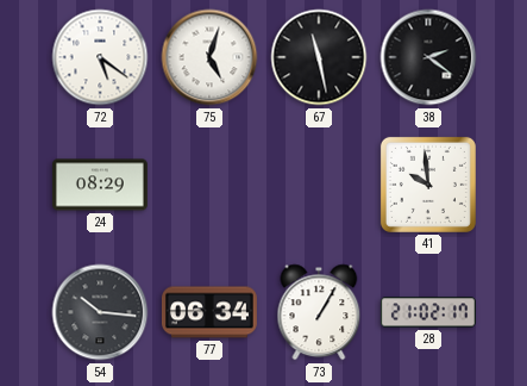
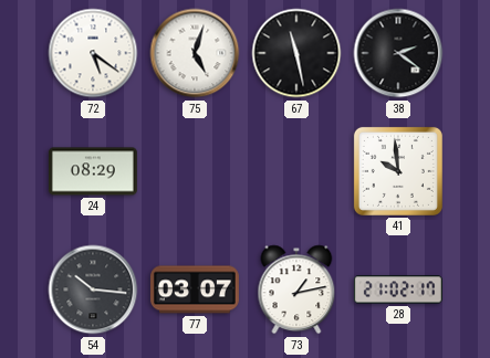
77: 06:34 -> 03:07
73: 1:05 -> 1:13
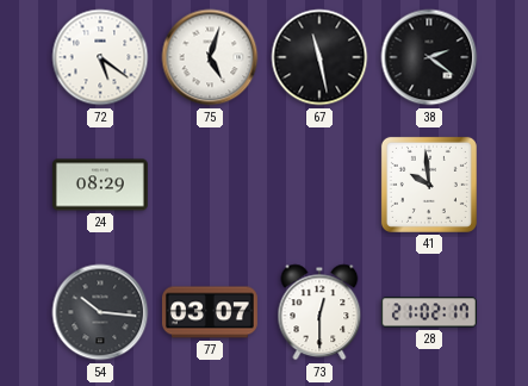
73: 1:13 -> 12:30
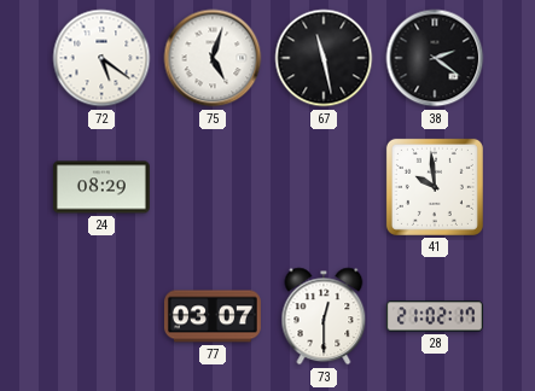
54: 10:16 -> none
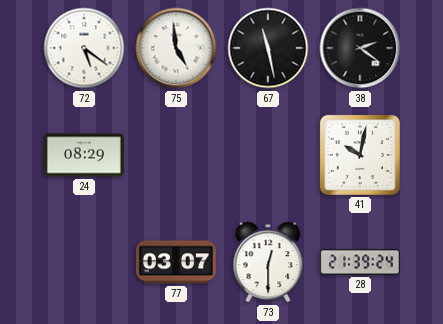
75: 5:03 -> 4:59
41: 9:59 -> 10:02
28: 21:02 -> 21:39
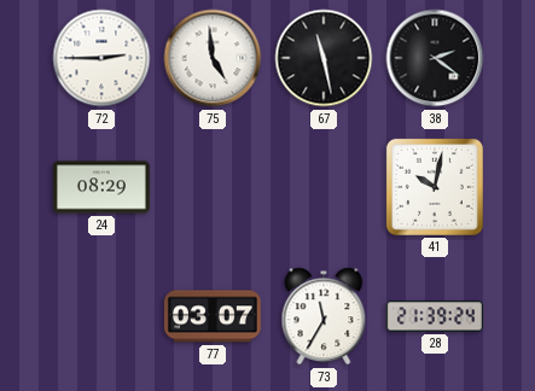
72: 5:21 -> 2:45
73: 12:30 -> 11:35
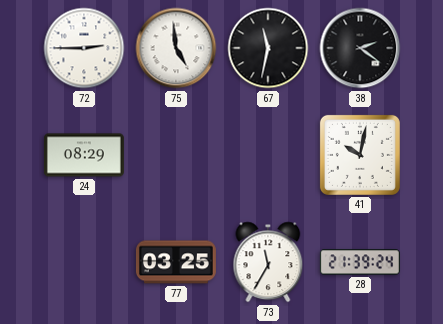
67: 11:28 -> 11:32
77: 03:07 -> 03:25
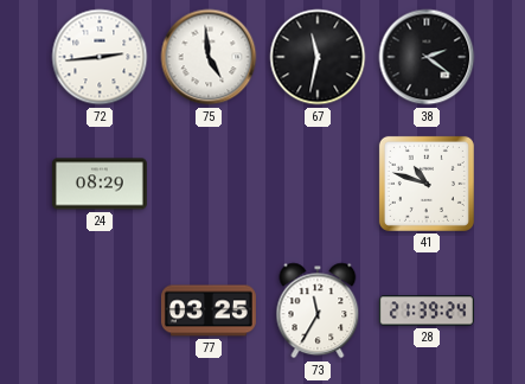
72: 2:45 -> 2:44
41: 10:02 -> 10:48
